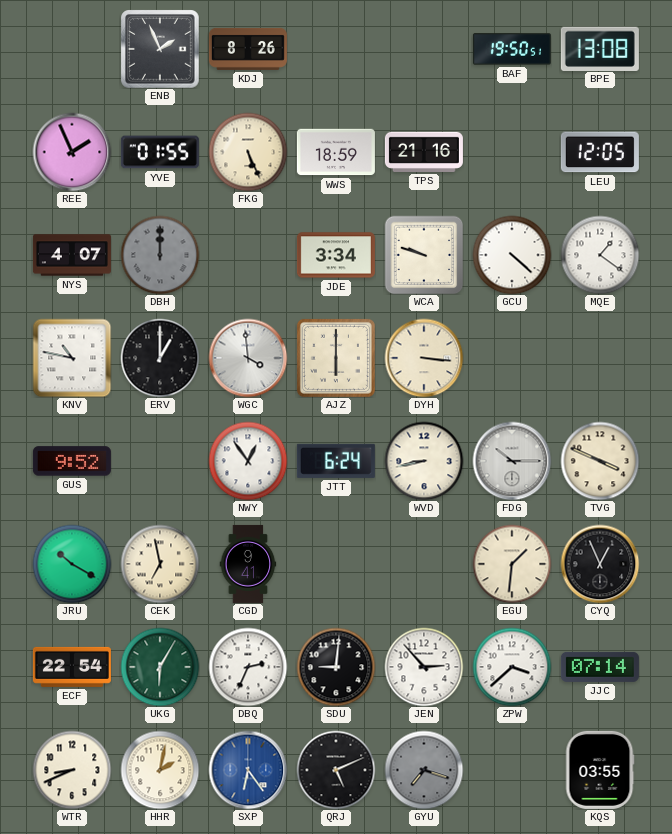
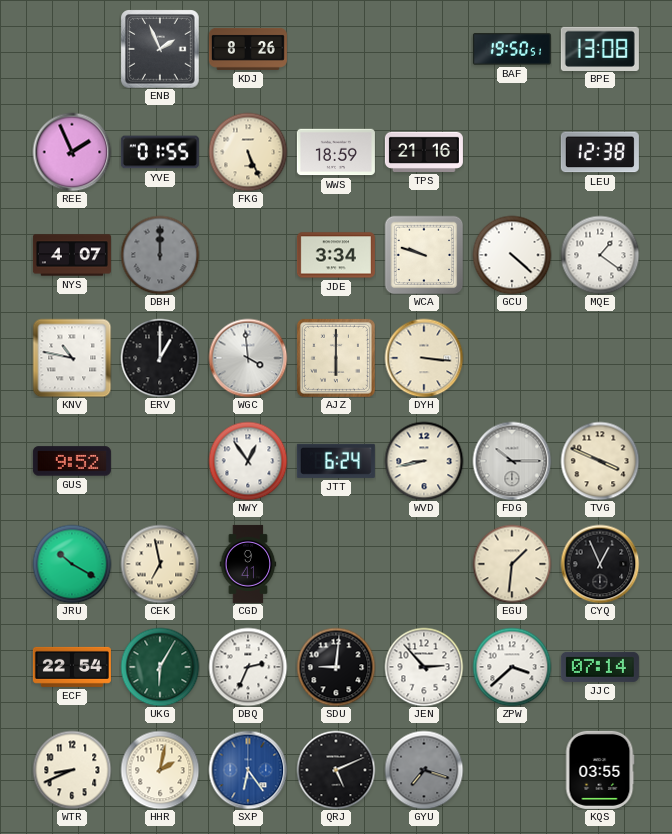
LEU: 12:05 -> 12:38
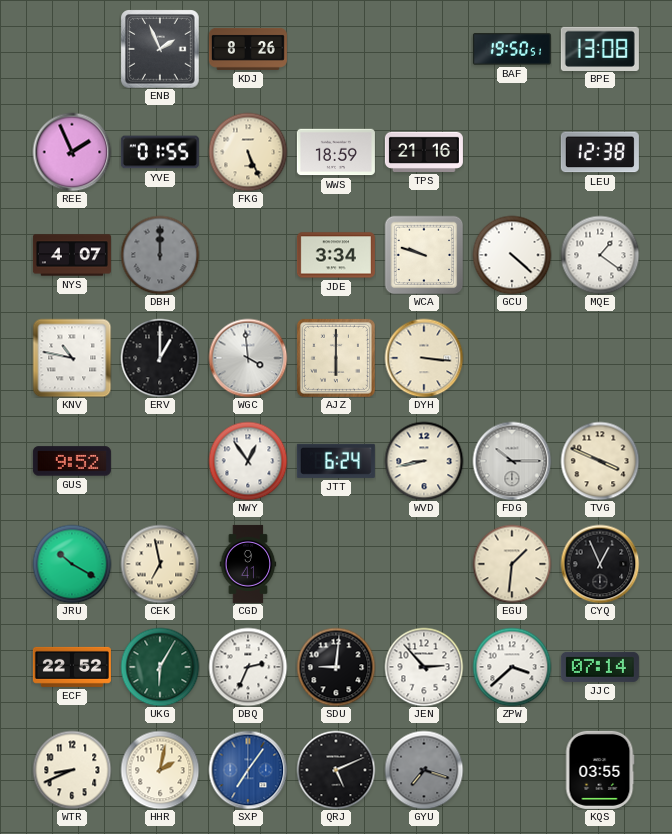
ECF: 22:54 -> 22:52
SXP: 6:24 -> 7:06
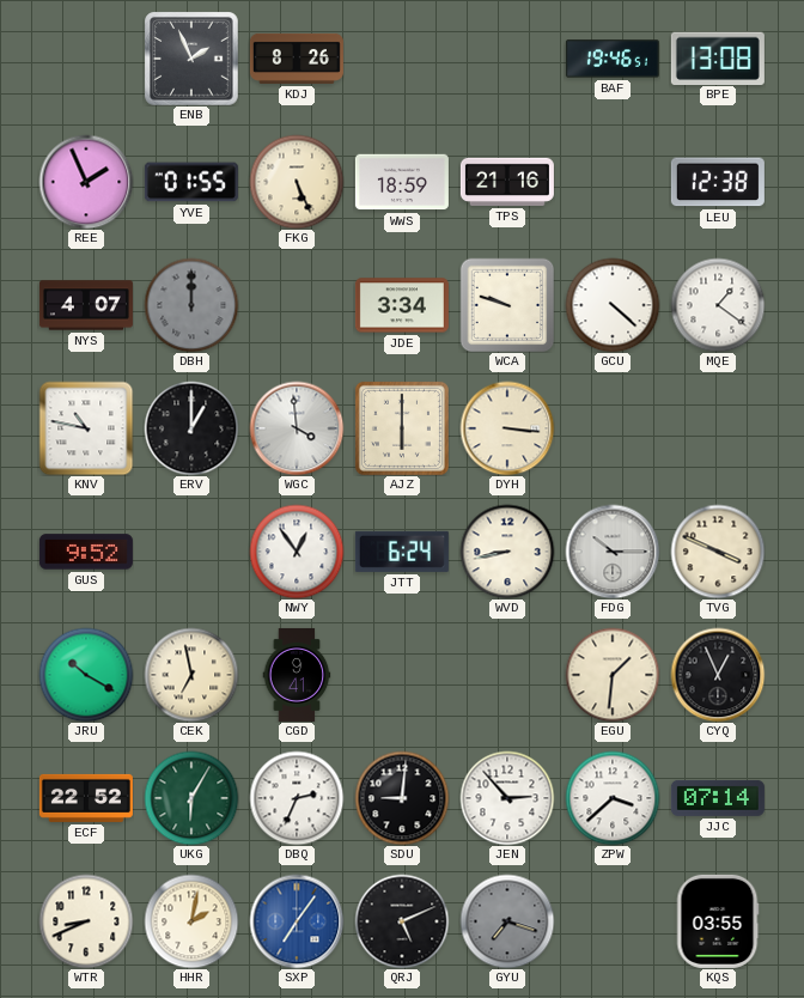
BAF: 19:50 -> 19:46
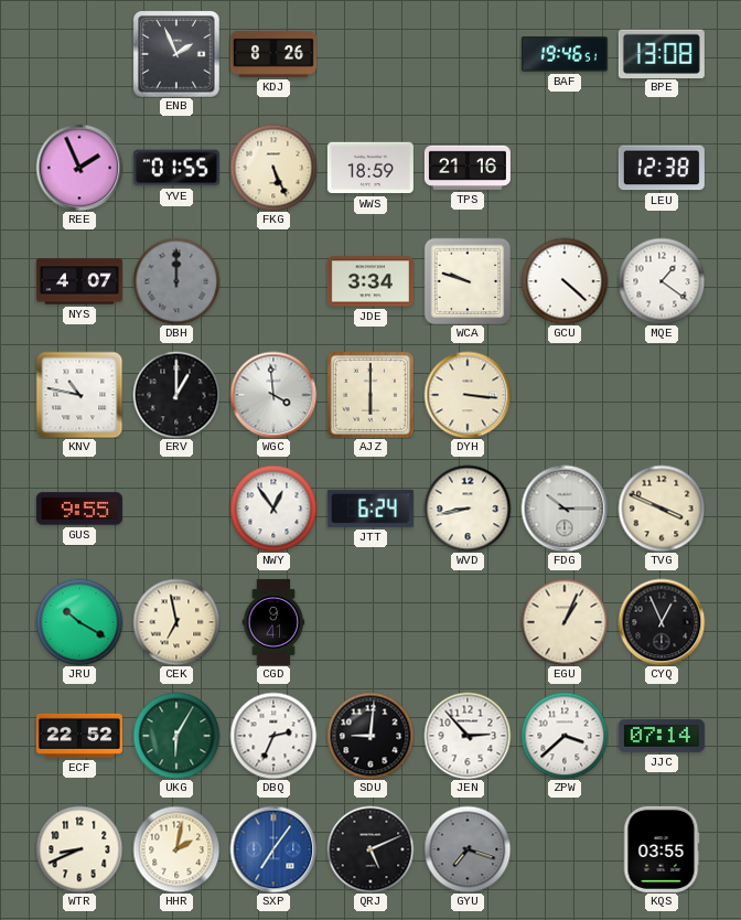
GUS: 9:52 -> 9:55
EGU: 1:31 -> 1:04
